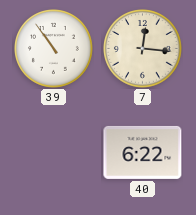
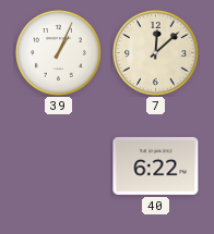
39: 10:54 -> 1:04
7: 12:16 -> 12:08
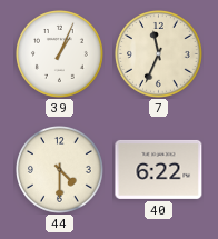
7: 12:08 -> 11:34
44: none -> 4:30
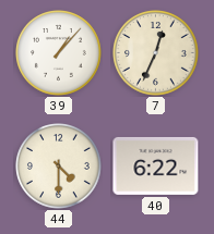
39: 1:04 -> 1:07
7: 11:34 -> 12:34
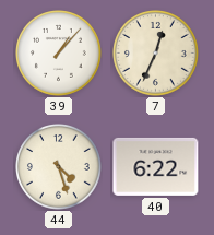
44: 4:30 -> 4:27
